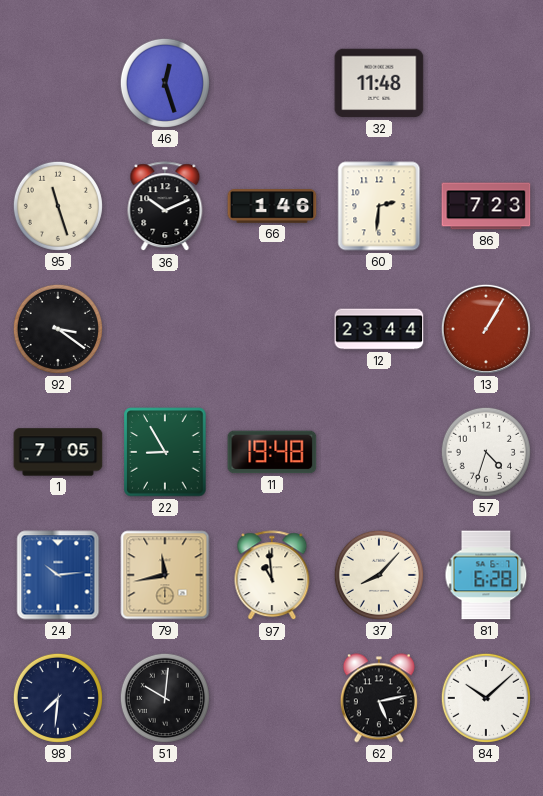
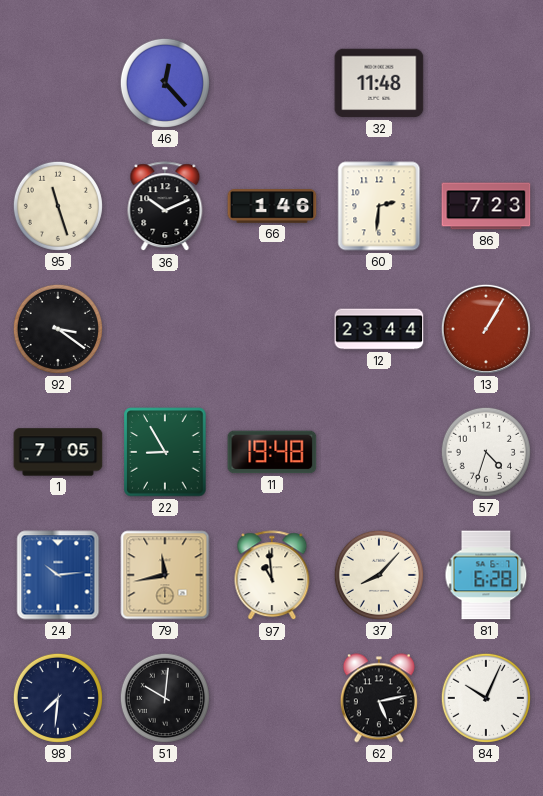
46: 12:27 -> 12:23
84: 10:08 -> 10:04
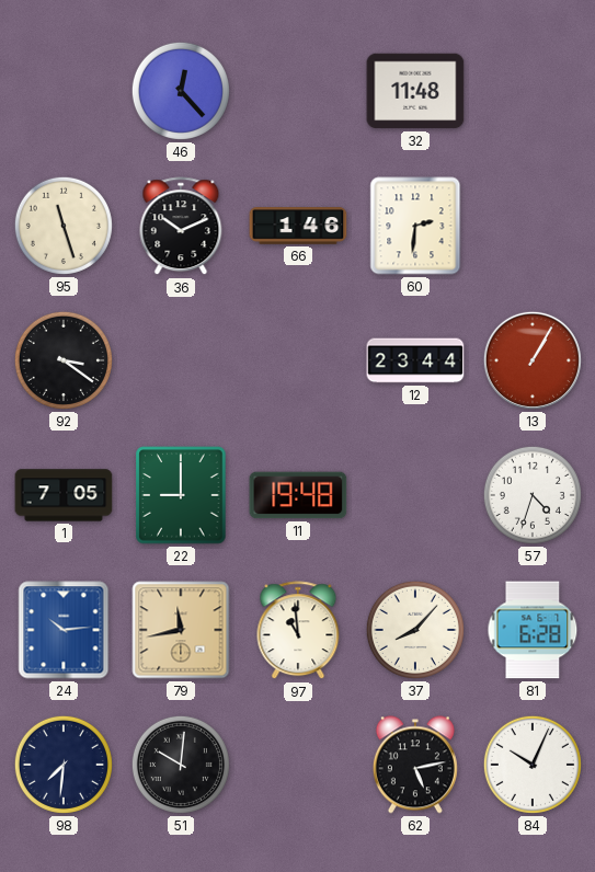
86: 7:23 -> none
22: 8:55 -> 9:00
